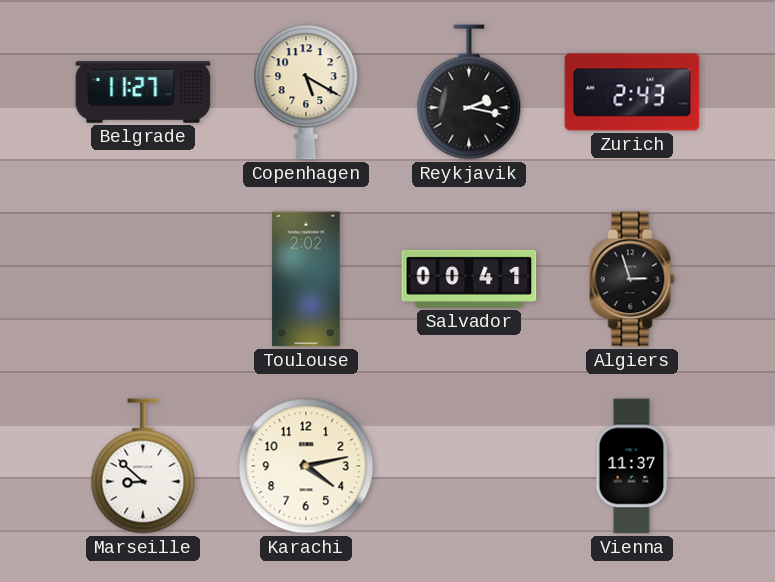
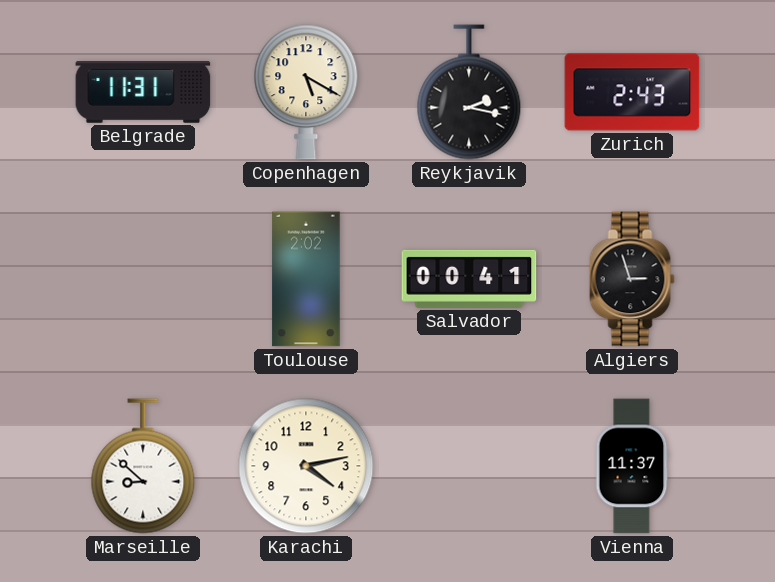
Belgrade: 11:27 -> 11:31
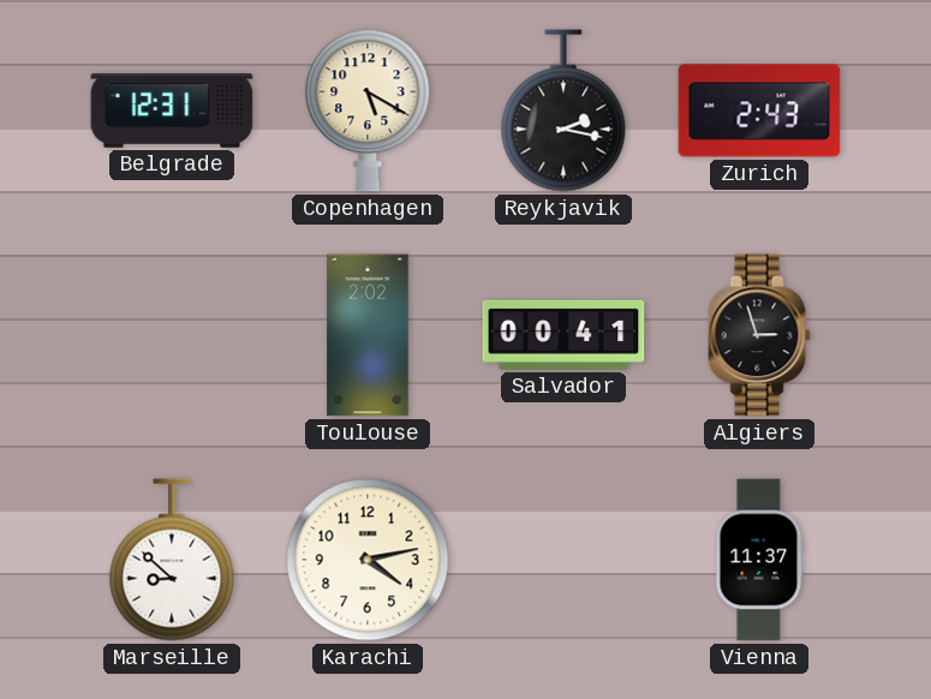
Belgrade: 11:31 -> 12:31
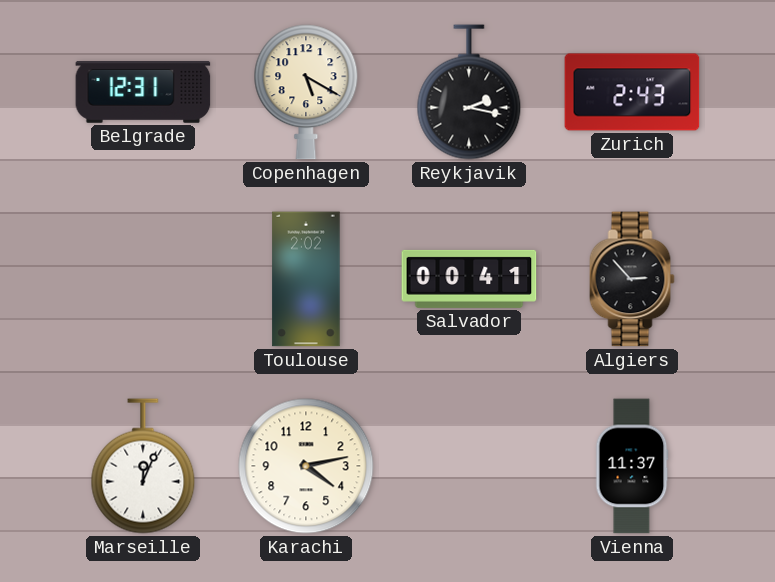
Algiers: 2:57 -> 2:53
Marseille: 8:52 -> 12:04
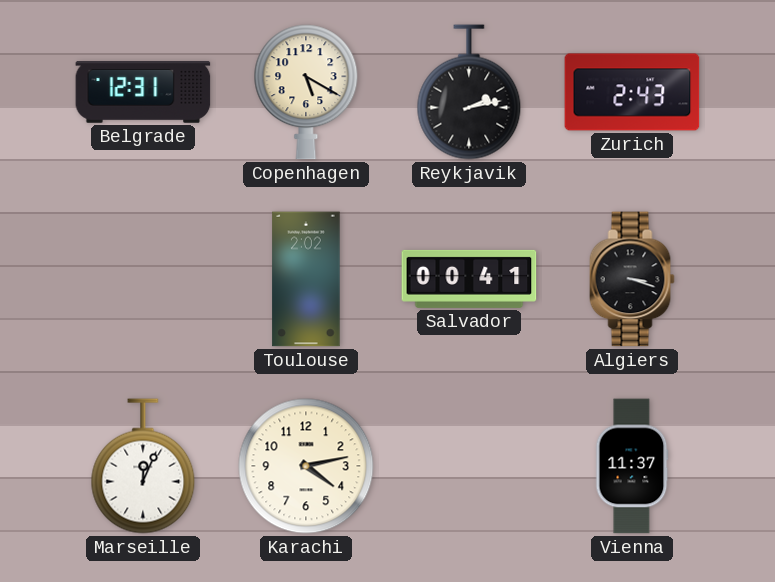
Reykjavik: 2:17 -> 2:13
Algiers: 2:53 -> 3:18
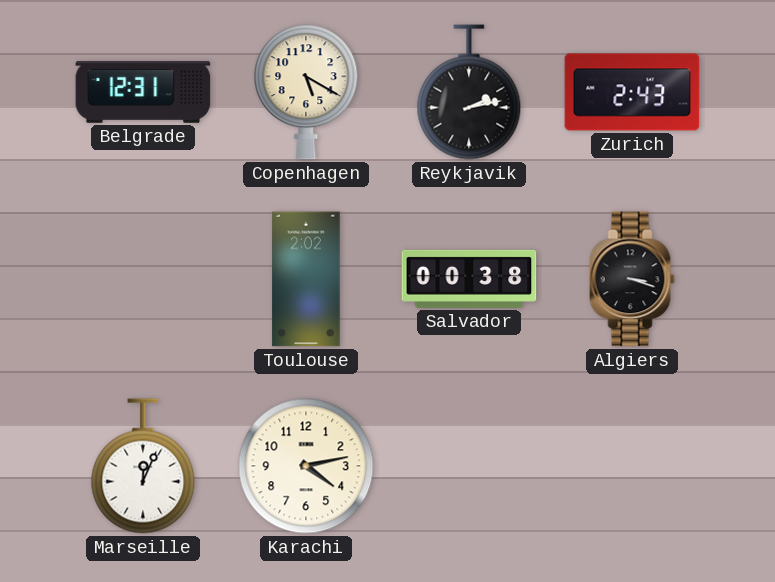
Salvador: 00:41 -> 00:38
Vienna: 11:37 -> none
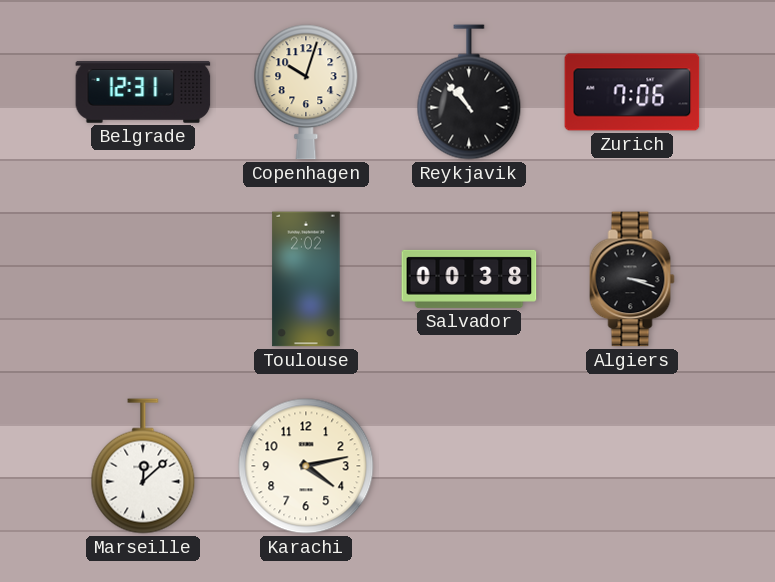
Copenhagen: 5:20 -> 10:03
Reykjavik: 2:13 -> 10:53
Zurich: 2:43 -> 7:06
Marseille: 12:04 -> 12:08
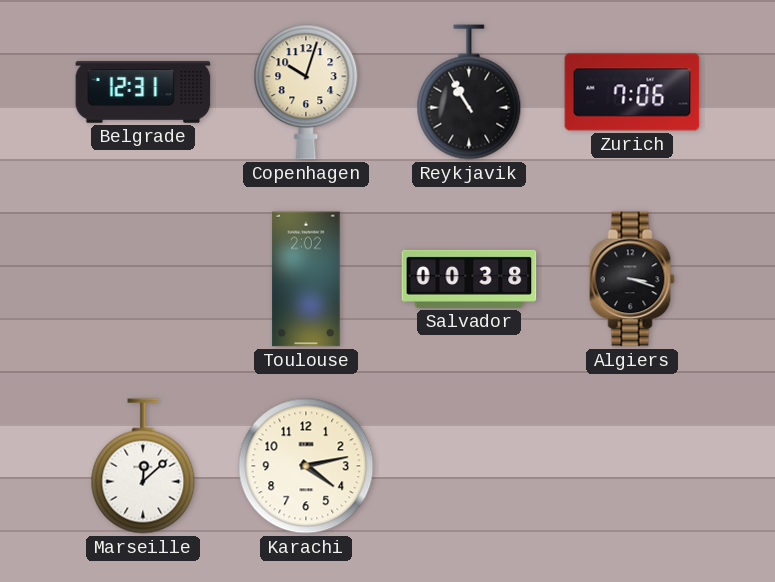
Reykjavik: 10:53 -> 10:55
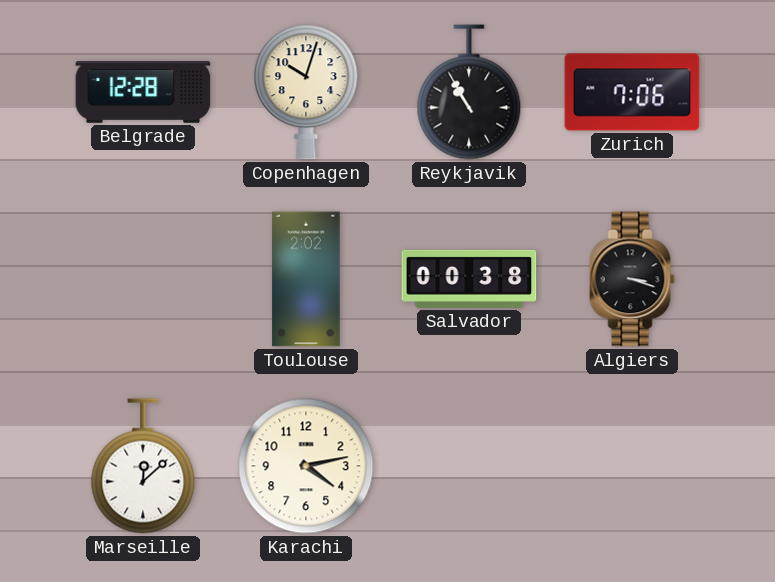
Belgrade: 12:31 -> 12:28
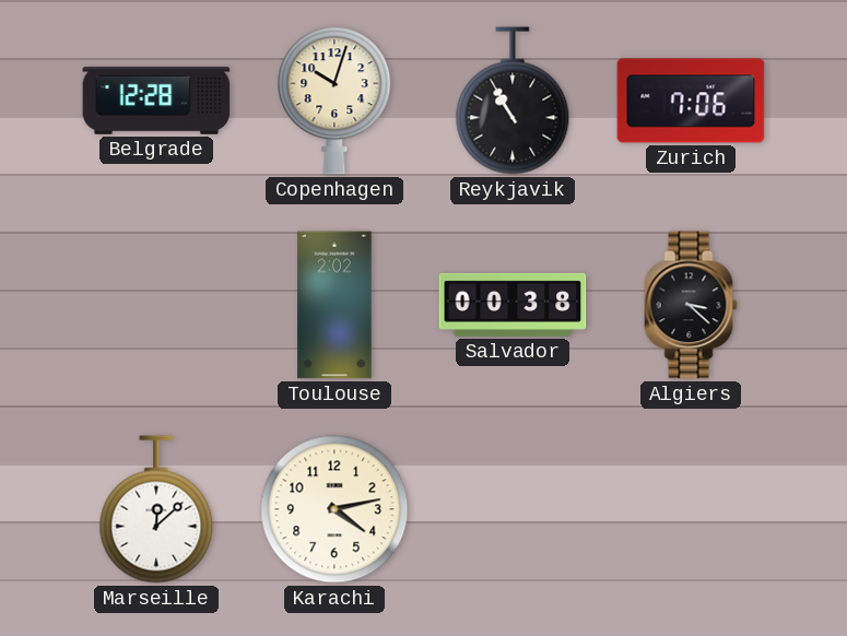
Algiers: 3:18 -> 3:22
